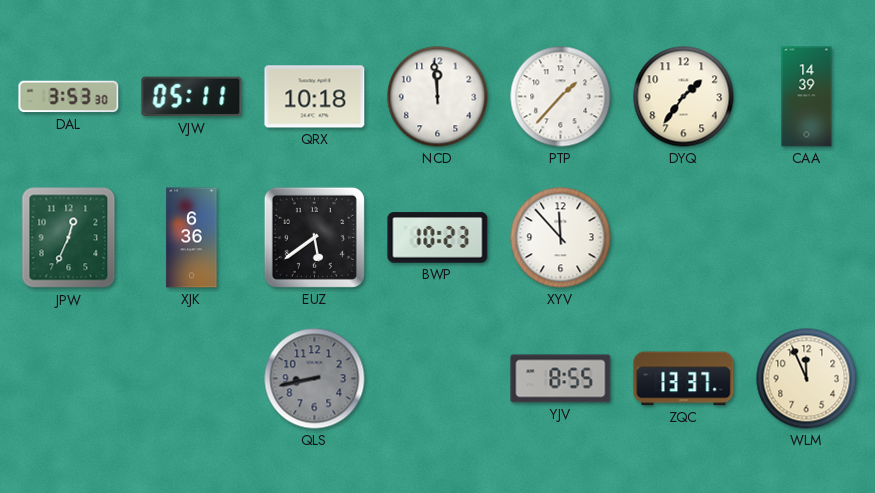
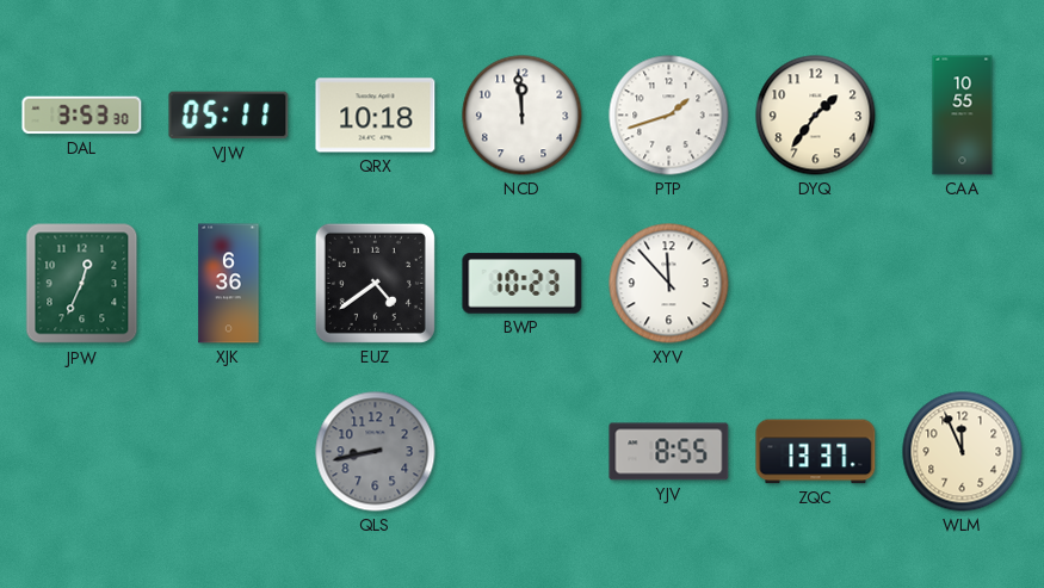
PTP: 1:37 -> 1:42
CAA: 14:39 -> 10:55
EUZ: 5:39 -> 4:39
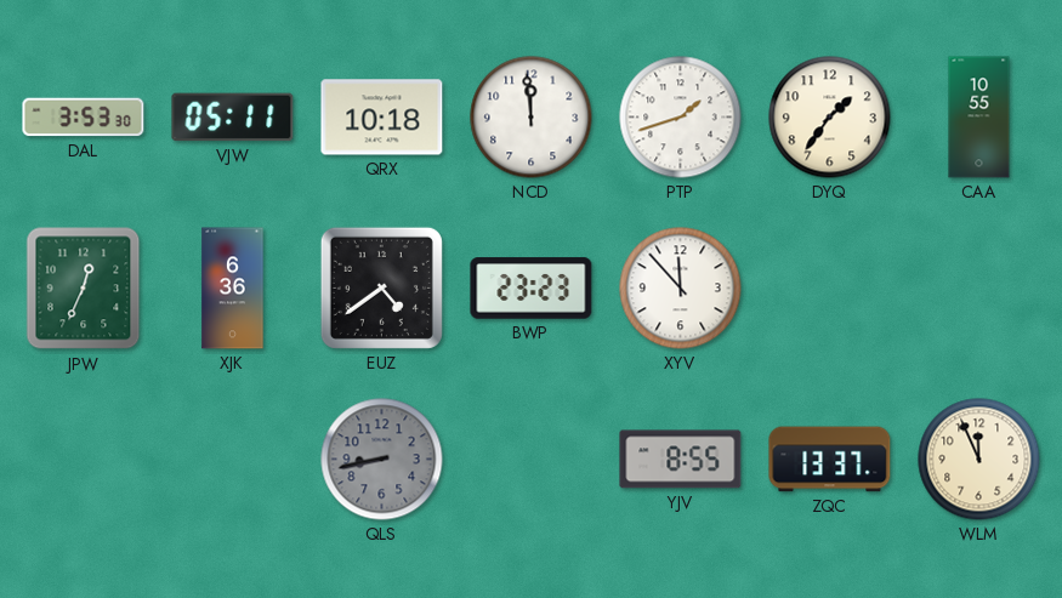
BWP: 10:23 -> 23:23
